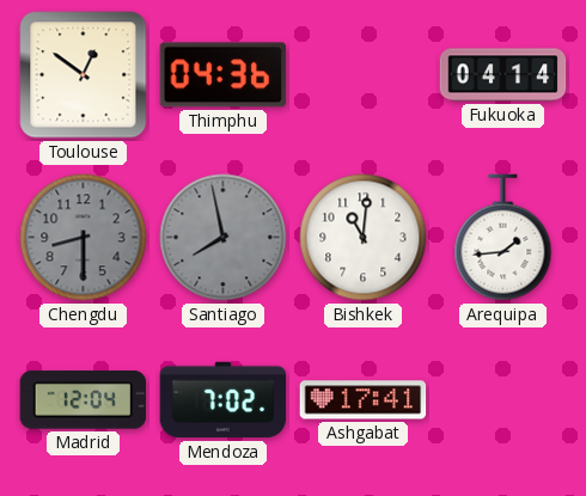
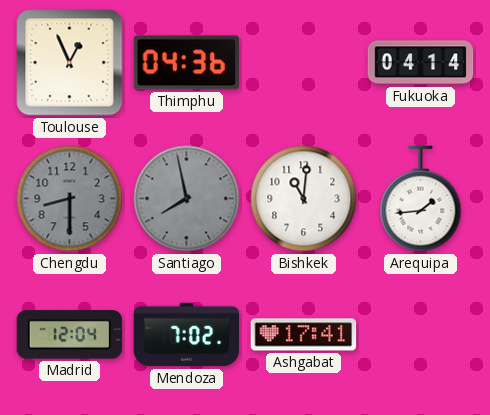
Toulouse: 12:51 -> 12:56
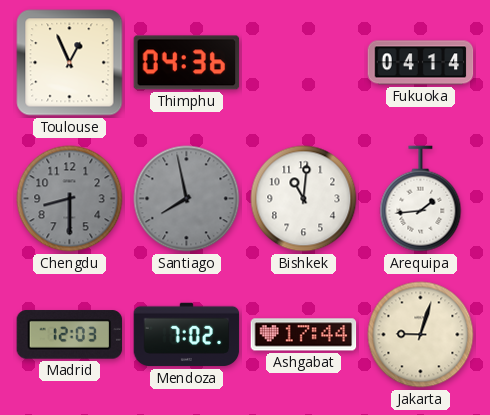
Madrid: 12:04 -> 12:03
Ashgabat: 17:41 -> 17:44
Jakarta: none -> 9:03
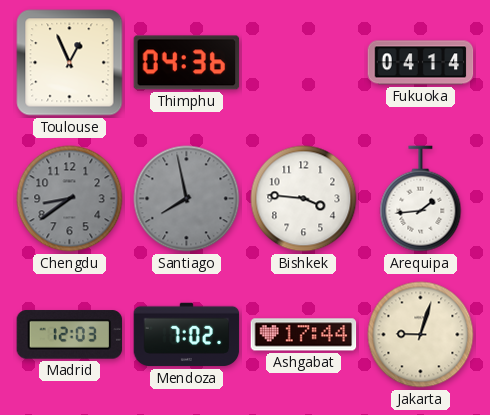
Chengdu: 8:30 -> 8:39
Bishkek: 11:01 -> 3:46
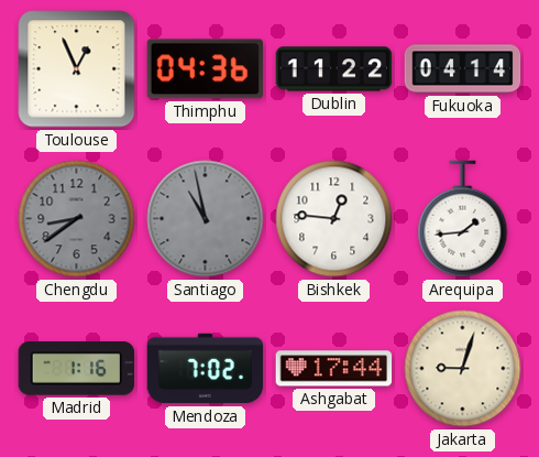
Dublin: none -> 11:22
Santiago: 7:58 -> 10:58
Bishkek: 3:46 -> 12:46
Madrid: 12:03 -> 1:16
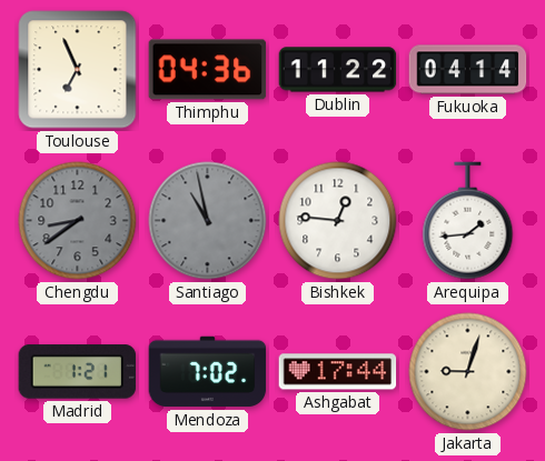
Toulouse: 12:56 -> 6:56
Madrid: 1:16 -> 1:21
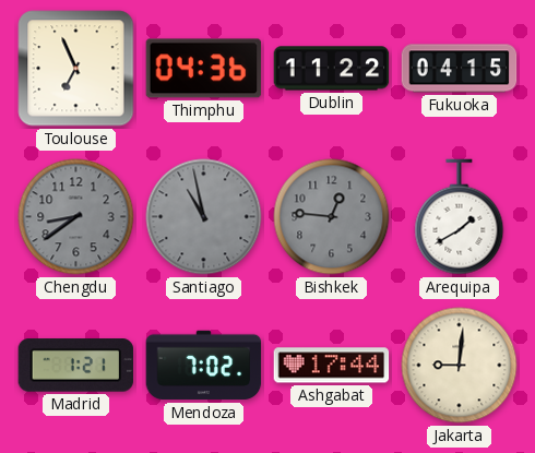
Fukuoka: 04:14 -> 04:15
Bishkek dial: white -> grey
Arequipa: 1:44 -> 1:40
Jakarta: 9:03 -> 9:01
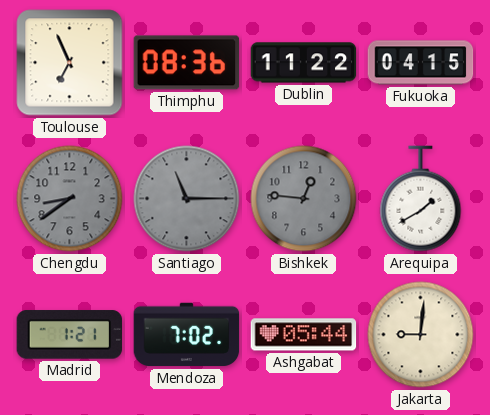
Thimphu: 04:36 -> 08:36
Santiago: 10:58 -> 11:15
Ashgabat: 17:44 -> 05:44
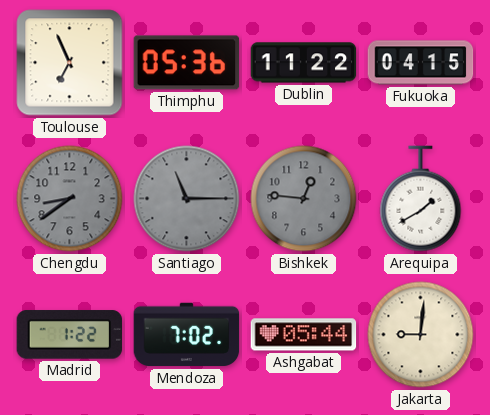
Thimphu: 08:36 -> 05:36
Madrid: 1:21 -> 1:22
